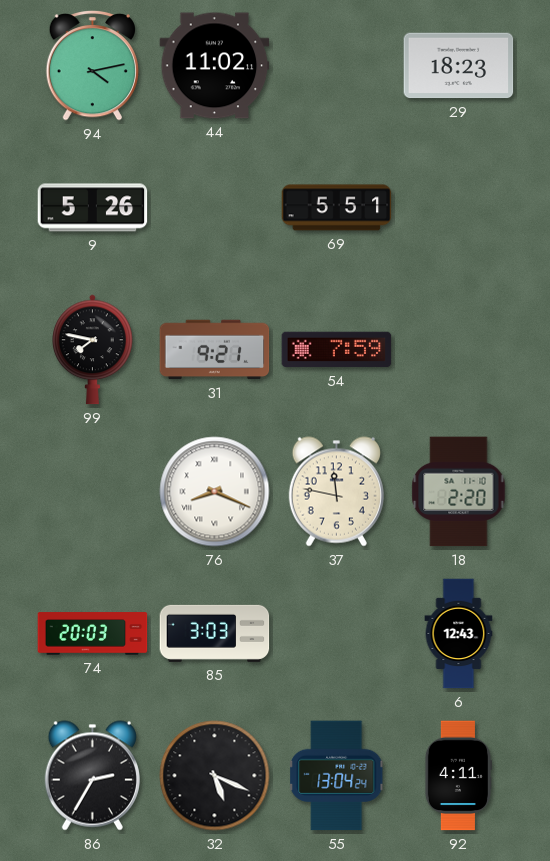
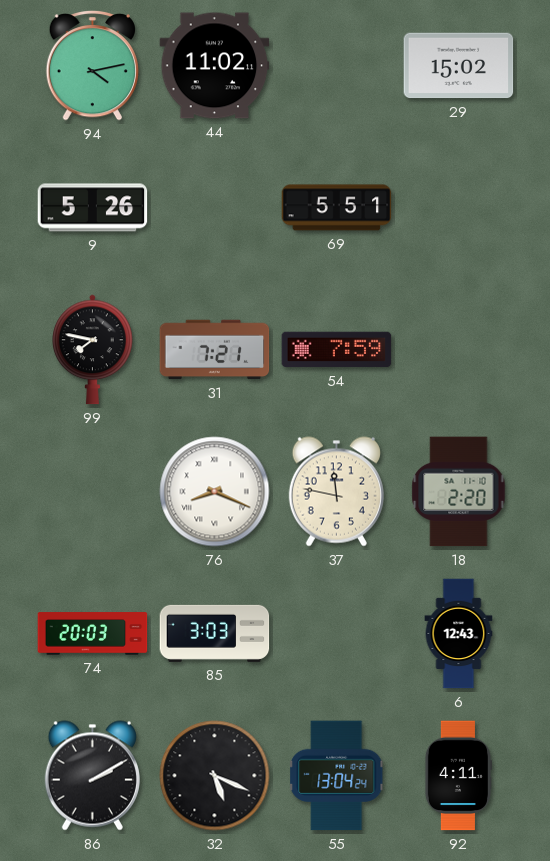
29: 18:23 -> 15:02
31: 9:21 -> 7:21
86: 2:35 -> 2:10
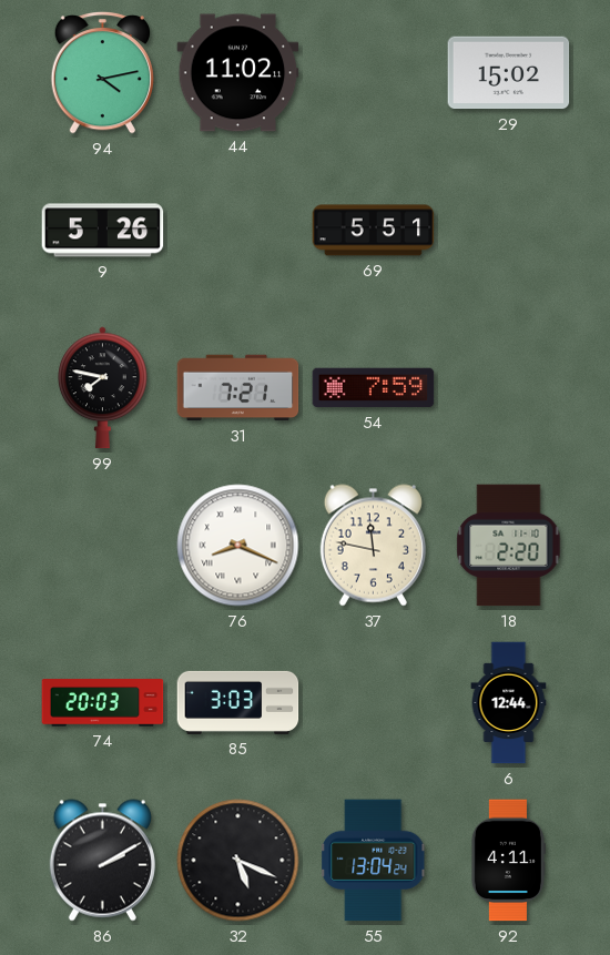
6: 12:43 -> 12:44
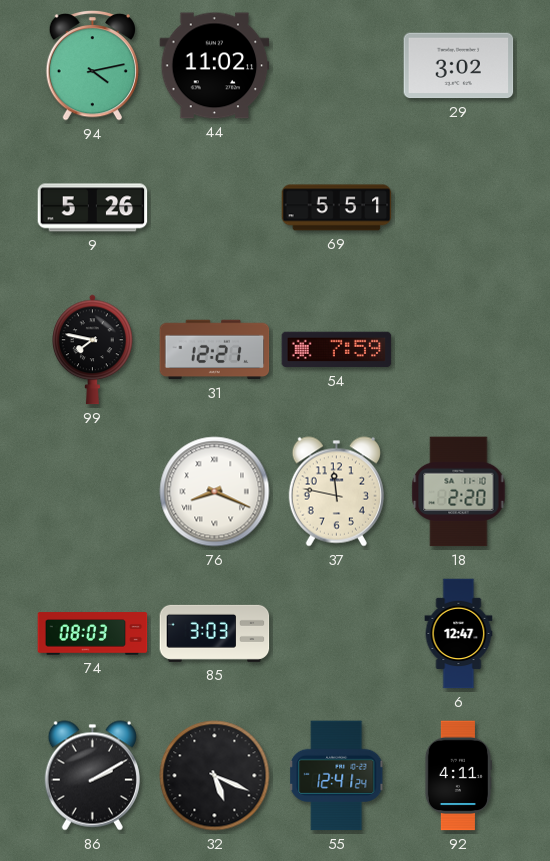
29: 15:02 -> 3:02
31: 7:21 -> 12:21
74: 20:03 -> 08:03
6: 12:44 -> 12:47
55: 13:04 -> 12:41
